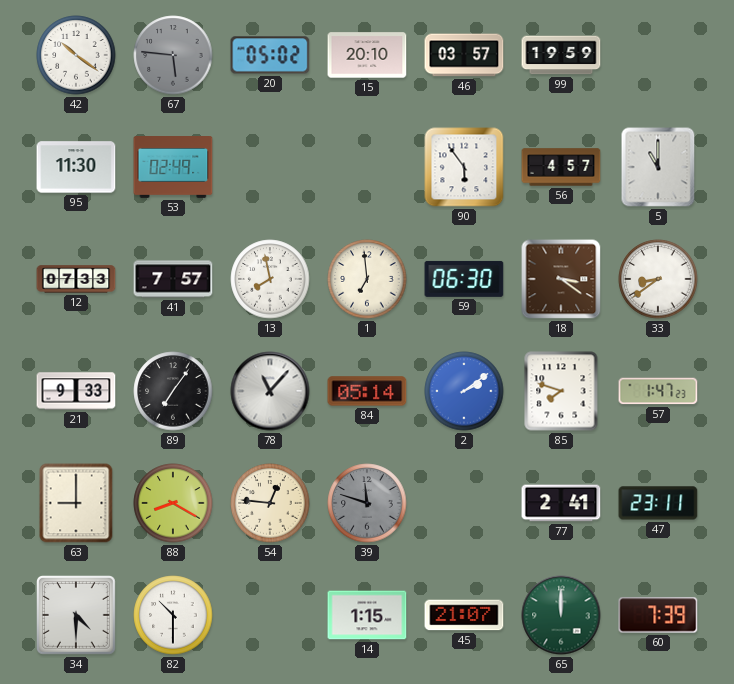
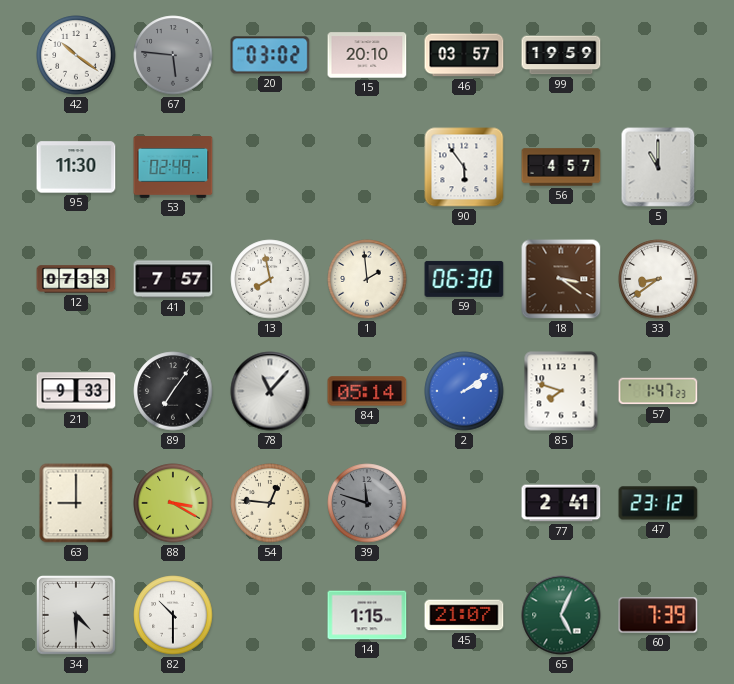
20: 05:02 -> 03:02
1: 6:59 -> 1:59
88: 8:20 -> 3:20
47: 23:11 -> 23:12
65: 12:00 -> 5:04
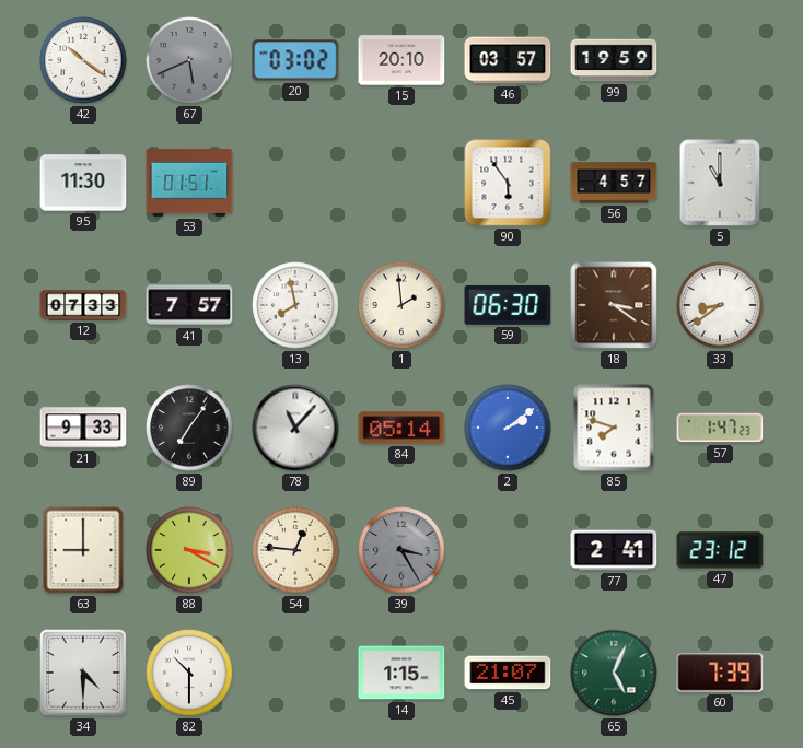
67: 5:46 -> 5:41
53: 02:49 -> 01:51
39: 11:48 -> 3:25
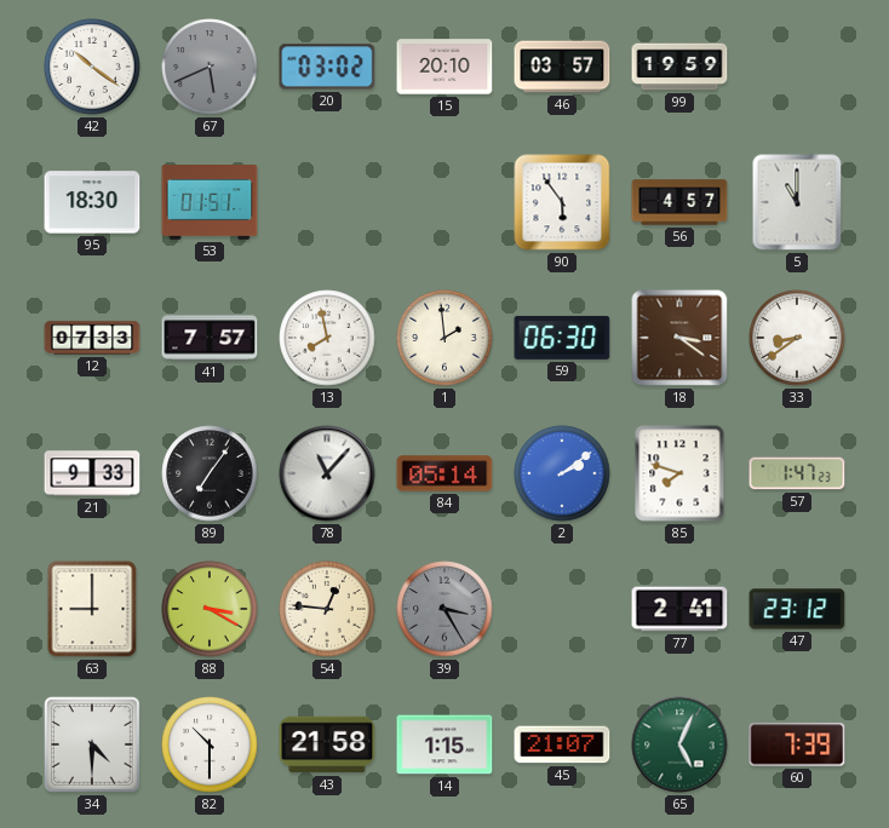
95: 11:30 -> 18:30
43: none -> 21:58
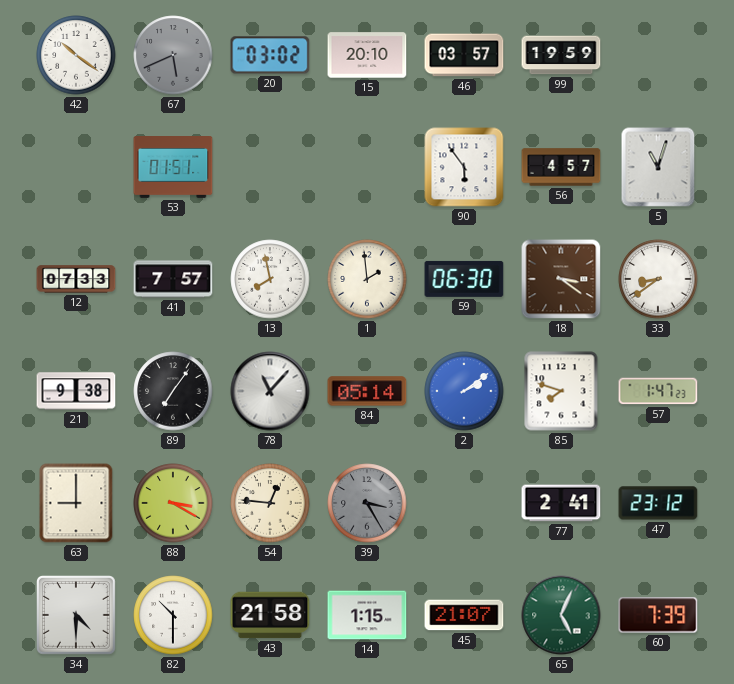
95: 18:30 -> none
5: 11:00 -> 11:03
21: 9:33 -> 9:38
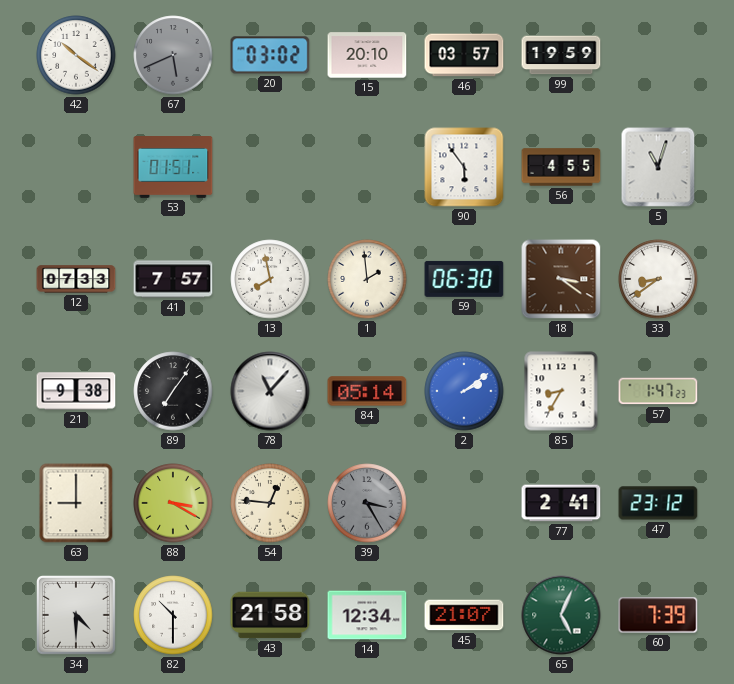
56: 4:57 -> 4:55
85: 7:48 -> 8:35
14: 1:15 -> 12:34
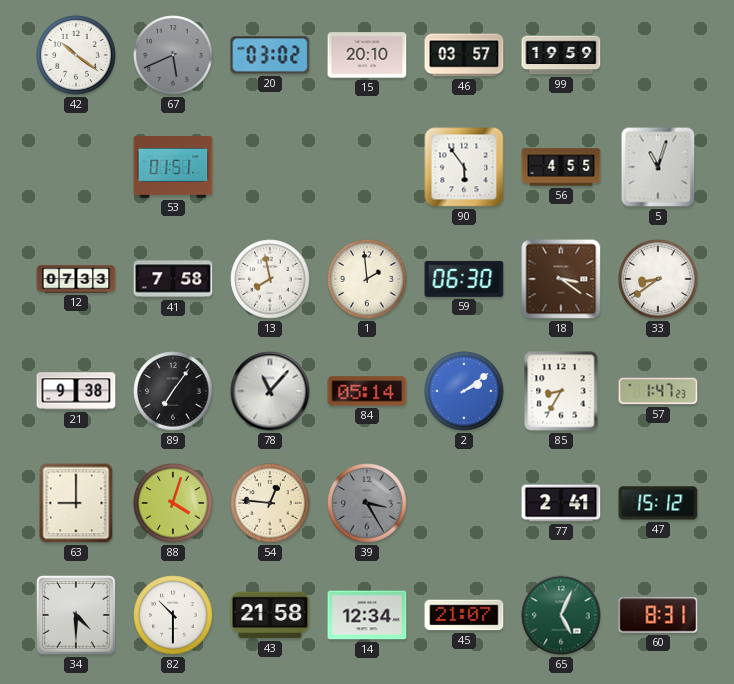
41: 7:57 -> 7:58
88: 3:20 -> 4:03
47: 23:12 -> 15:12
60: 7:39 -> 8:31
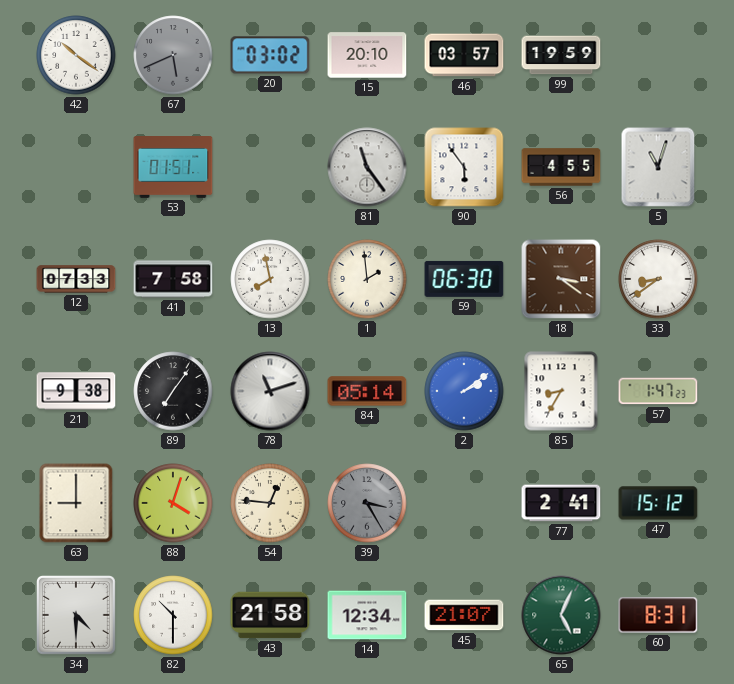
81: none -> 11:24
78: 11:07 -> 11:12
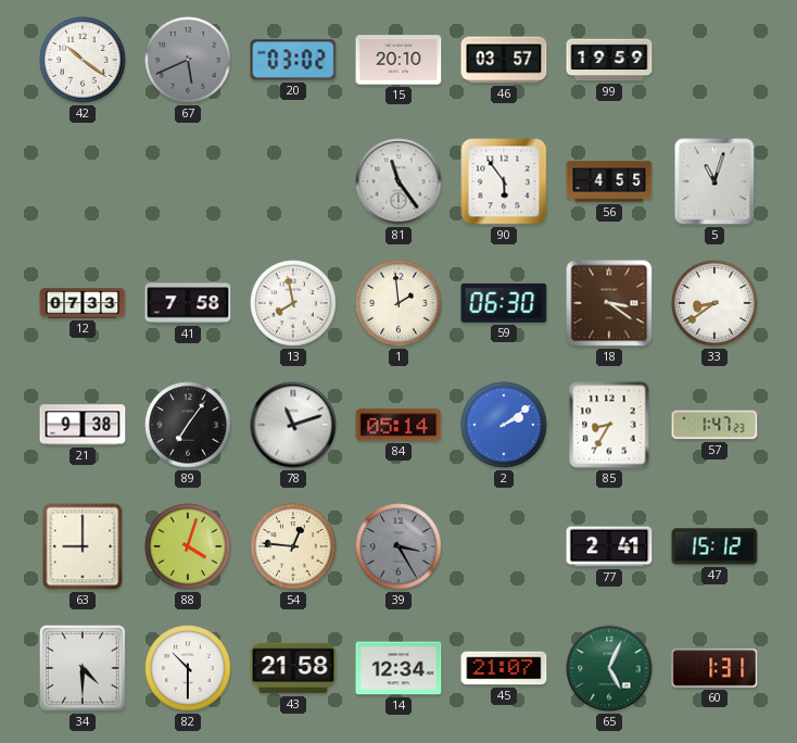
53: 01:51 -> none
60: 8:31 -> 1:31
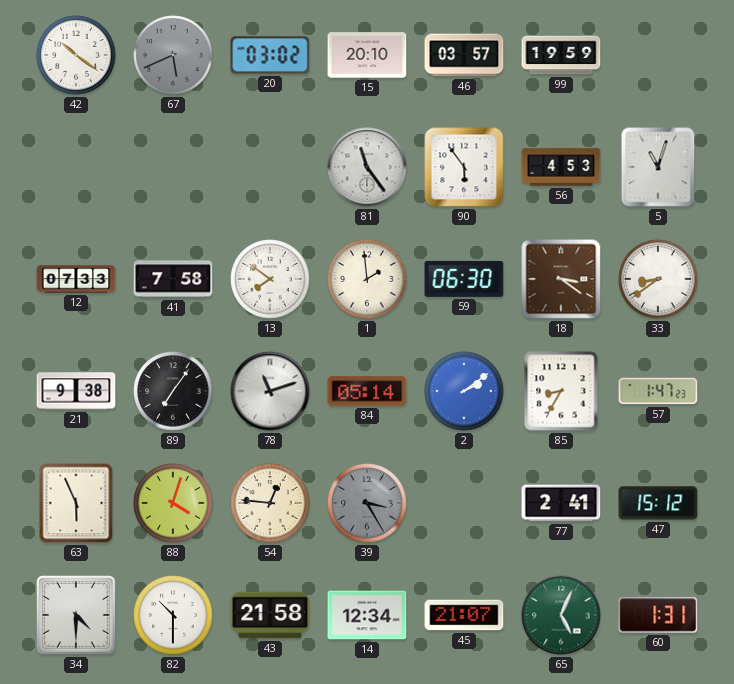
56: 4:55 -> 4:53
13: 7:58 -> 7:51
63: 9:00 -> 5:56
